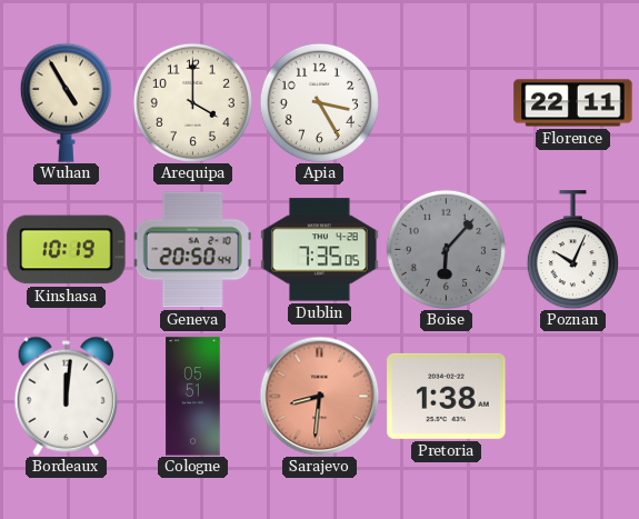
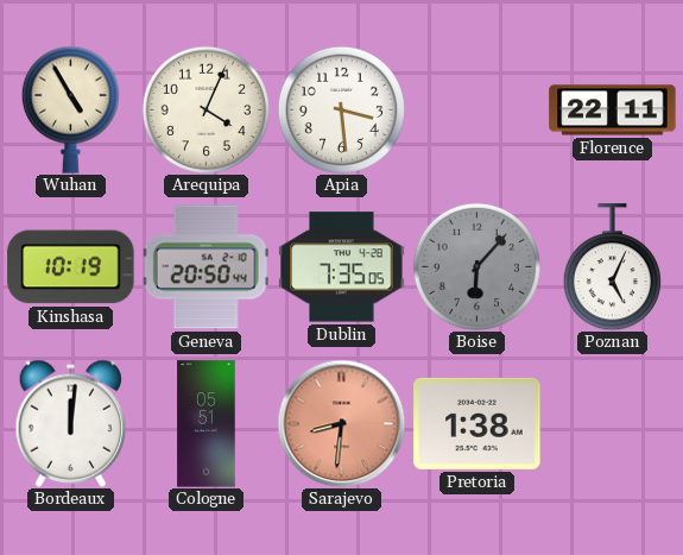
Arequipa: 4:00 -> 4:04
Apia: 3:25 -> 3:29
Poznan: 10:04 -> 5:04
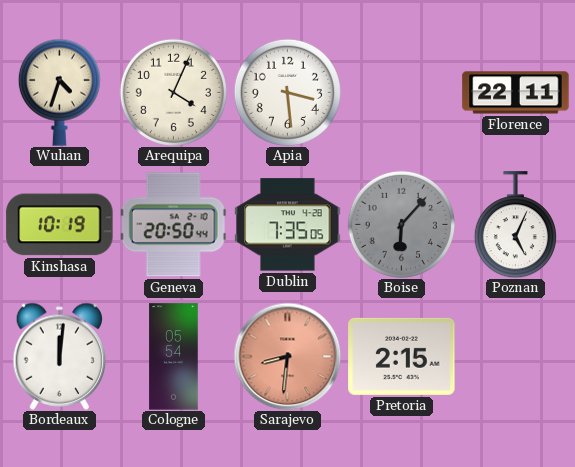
Wuhan: 4:55 -> 4:33
Cologne: 05:51 -> 05:54
Pretoria: 1:38 -> 2:15
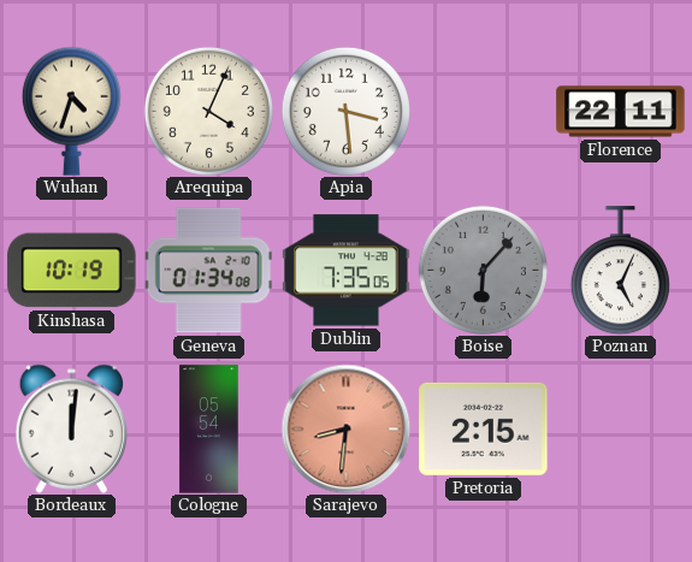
Geneva: 20:50 -> 01:34
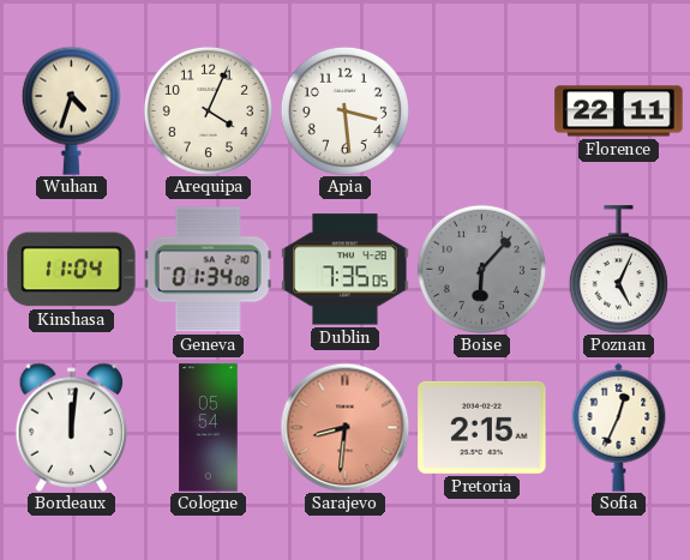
Kinshasa: 10:19 -> 11:04
Sofia: none -> 12:34
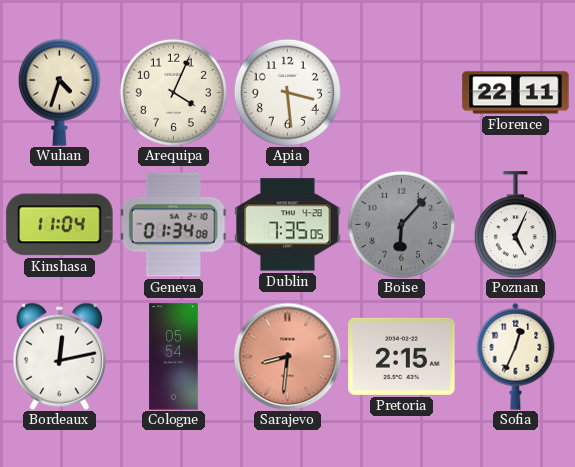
Bordeaux: 12:01 -> 12:13
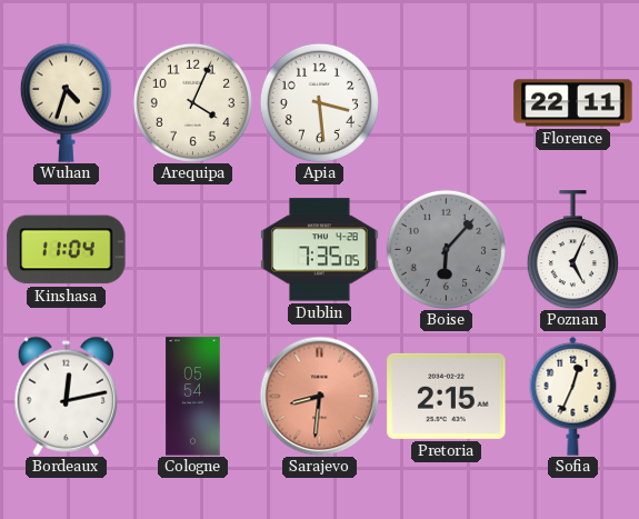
Geneva: 01:34 -> none
